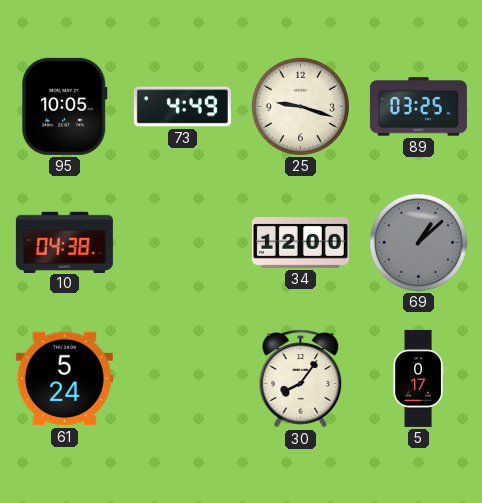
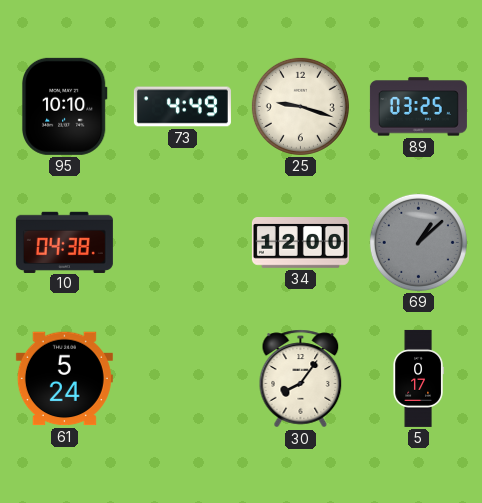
95: 10:05 -> 10:10
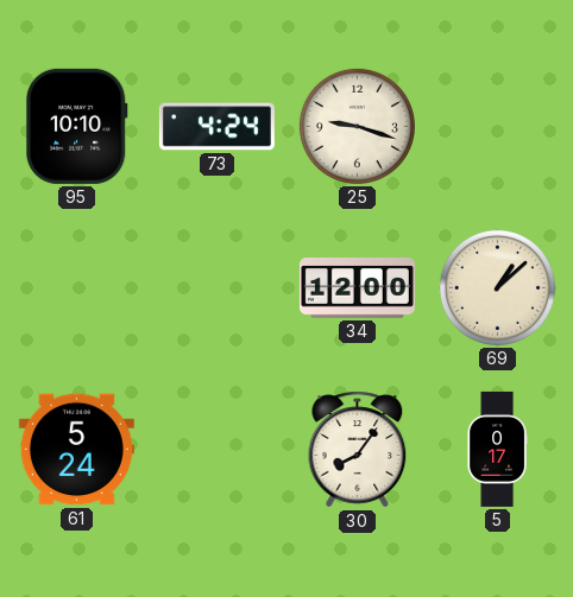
73: 4:49 -> 4:24
89: 03:25 -> none
10: 04:38 -> none
69 dial: grey -> cream
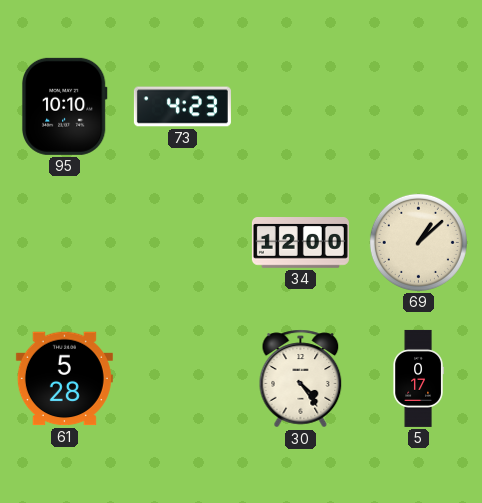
73: 4:24 -> 4:23
25: 9:18 -> none
61: 5:24 -> 5:28
30: 8:06 -> 4:24
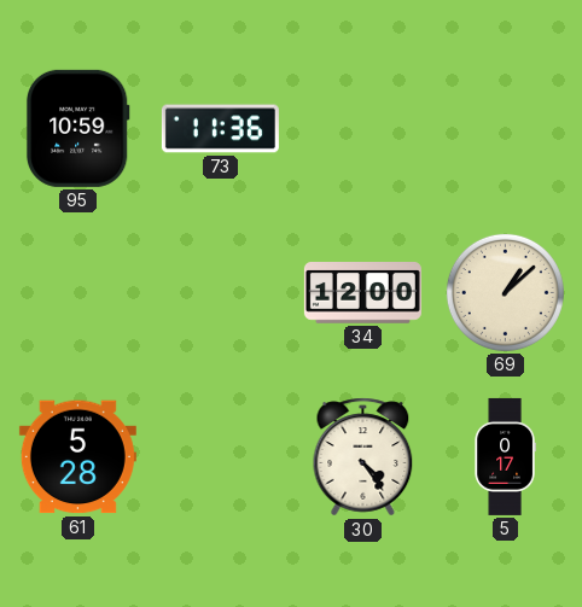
95: 10:10 -> 10:59
73: 4:23 -> 11:36
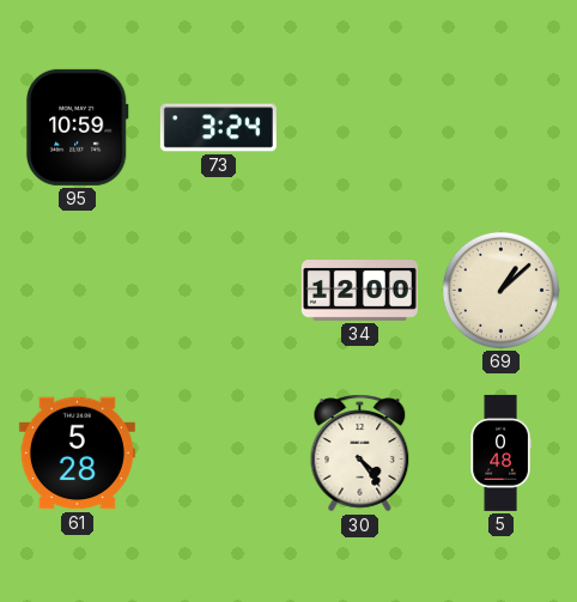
73: 11:36 -> 3:24
5: 0:17 -> 0:48
